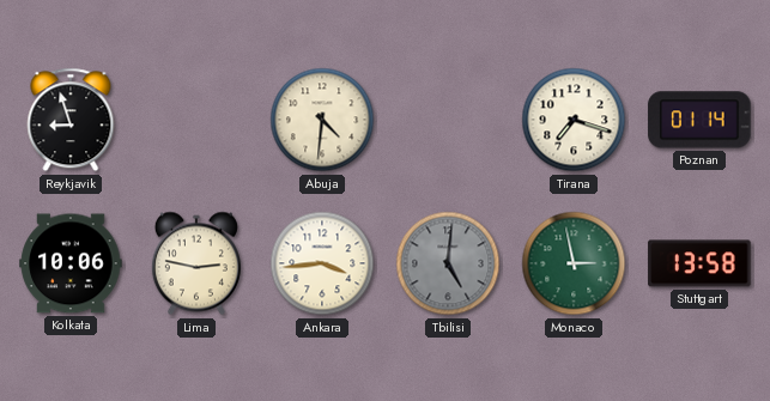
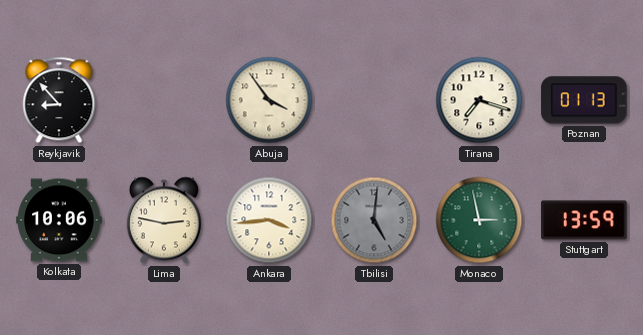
Reykjavik: 8:57 -> 8:53
Abuja: 4:31 -> 3:54
Poznan: 01:14 -> 01:13
Stuttgart: 13:58 -> 13:59
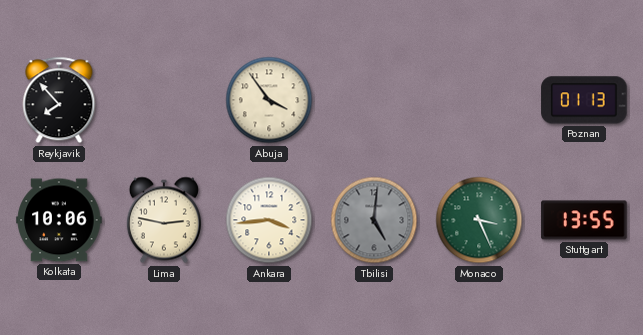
Reykjavik: 8:53 -> 7:53
Tirana: 7:18 -> none
Monaco: 2:58 -> 3:26
Stuttgart: 13:59 -> 13:55
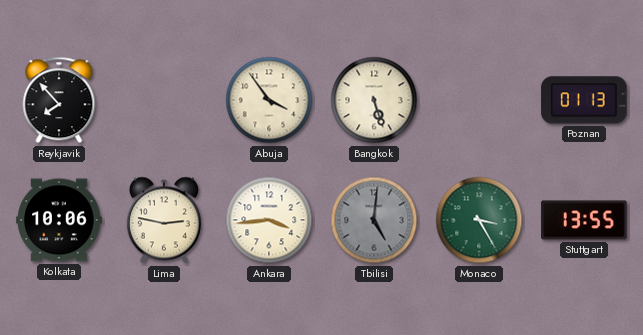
Bangkok: none -> 5:27
Monaco: 3:26 -> 3:25
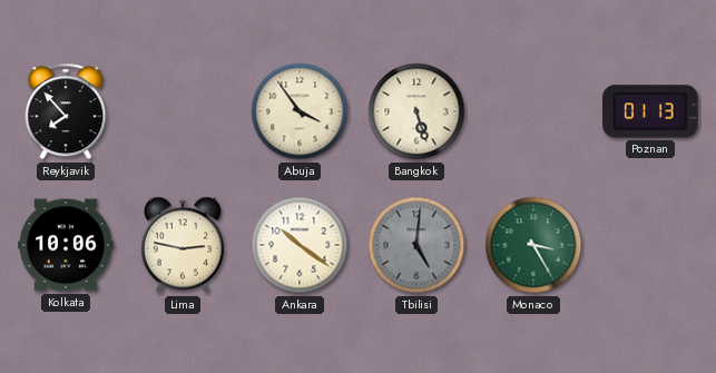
Ankara: 3:44 -> 10:21
Stuttgart: 13:55 -> none
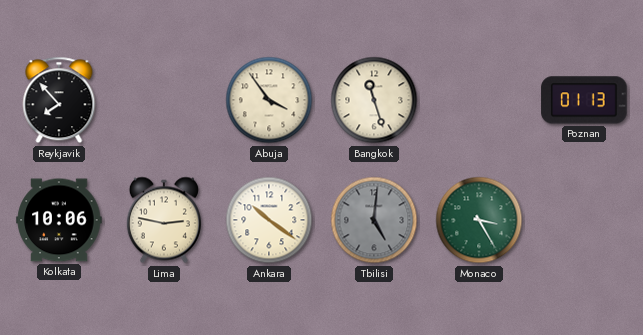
Bangkok: 5:27 -> 11:27
